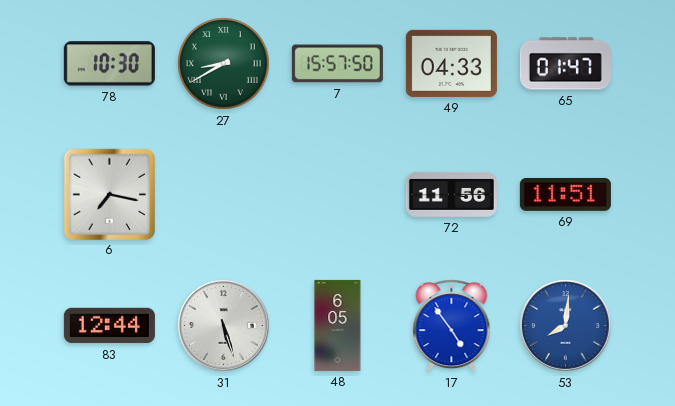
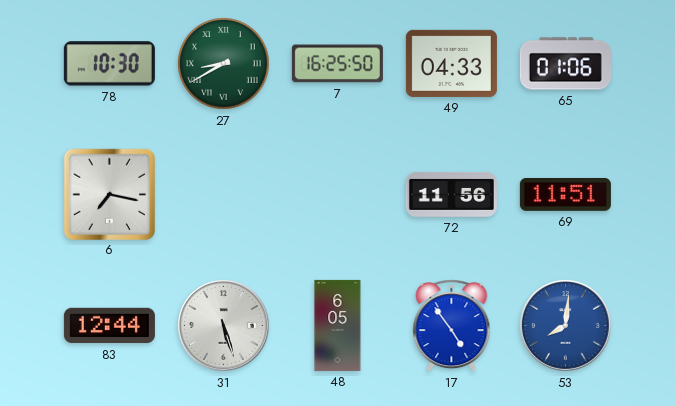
7: 15:57 -> 16:25
65: 01:47 -> 01:06
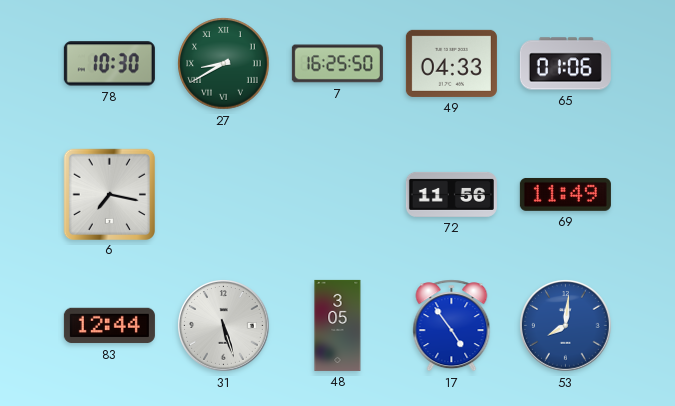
69: 11:51 -> 11:49
48: 6:05 -> 3:05
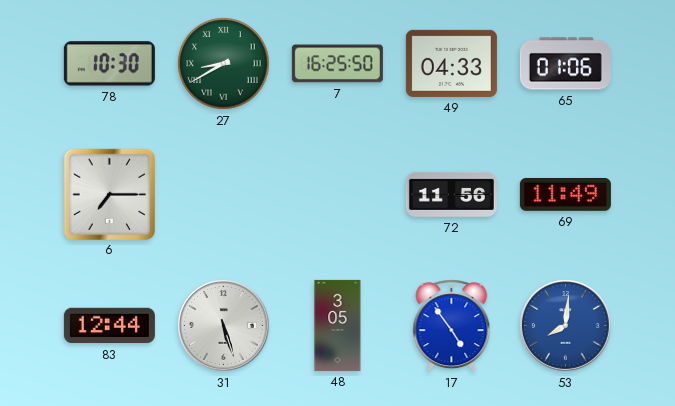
6: 7:17 -> 7:15
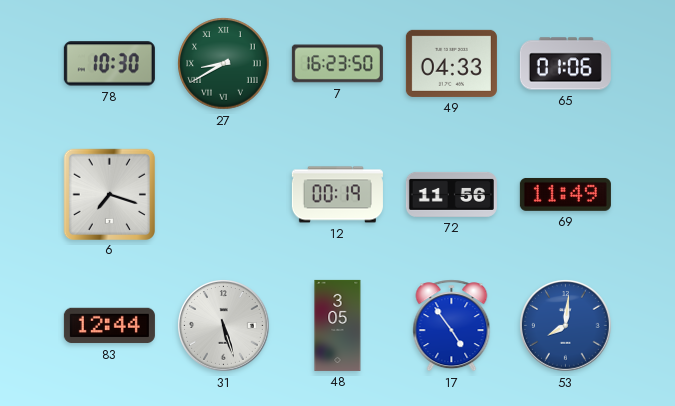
7: 16:25 -> 16:23
6: 7:15 -> 7:18
12: none -> 00:19
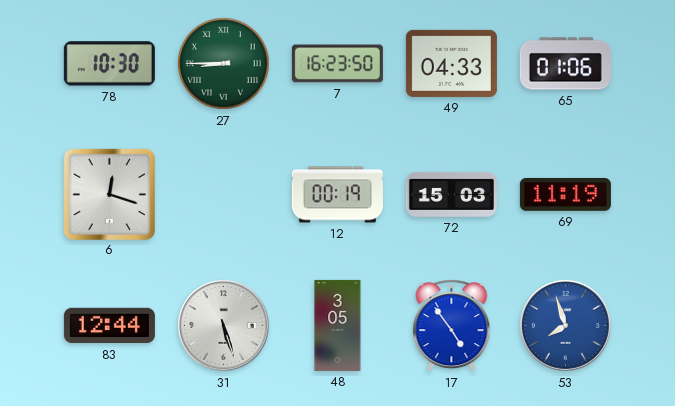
27: 8:40 -> 8:45
6: 7:18 -> 12:18
72: 11:56 -> 15:03
69: 11:49 -> 11:19
53: 8:01 -> 7:57
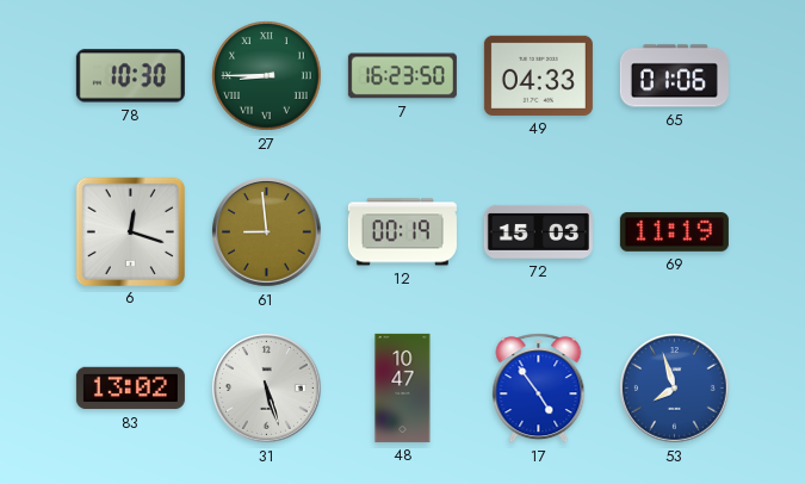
61: none -> 8:59
83: 12:44 -> 13:02
48: 3:05 -> 10:47
